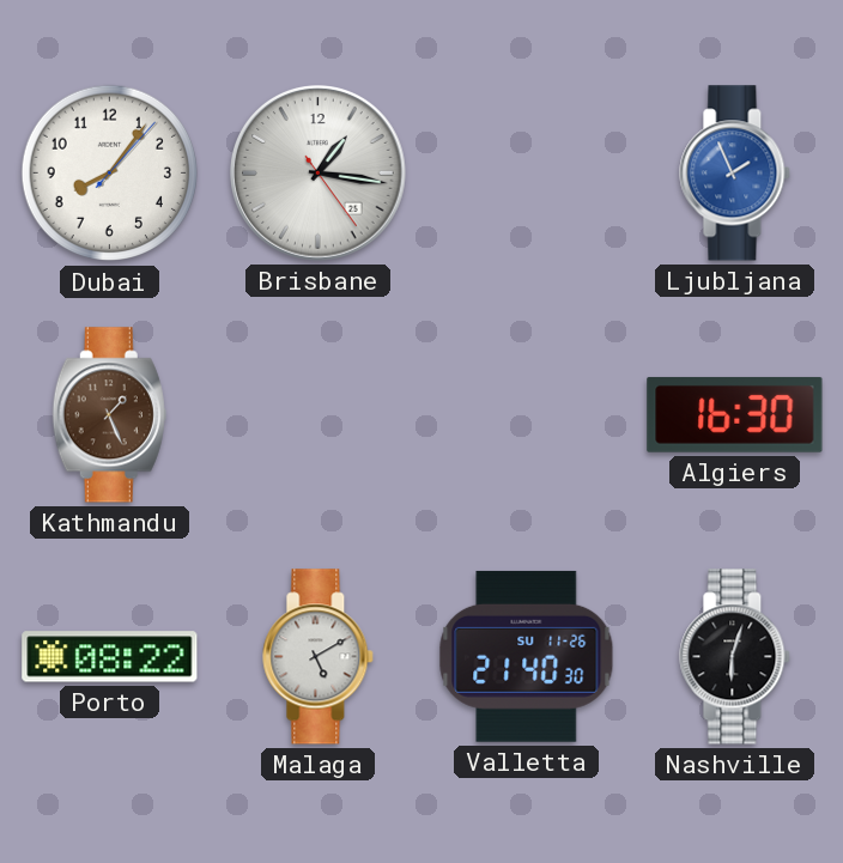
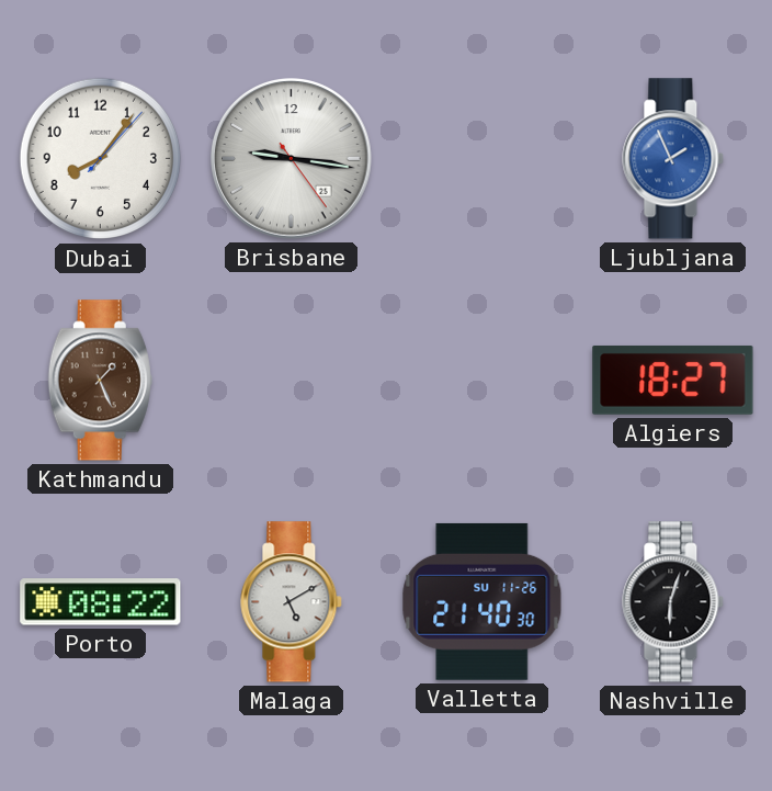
Brisbane: 1:16 -> 9:16
Algiers: 16:30 -> 18:27
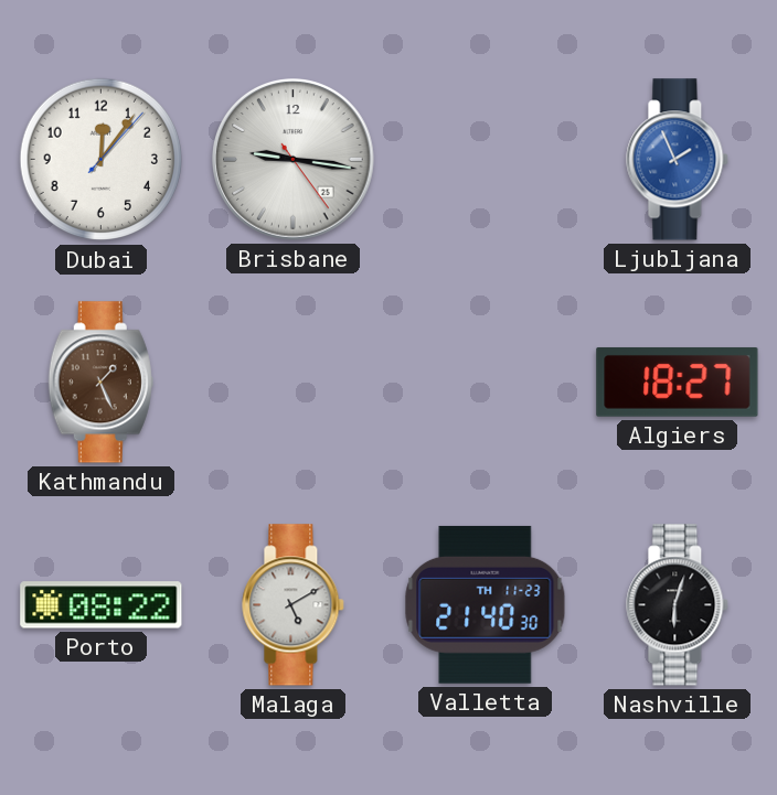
Dubai: 8:06 -> 12:06
Valletta date: SU 11-26 -> TH 11-23
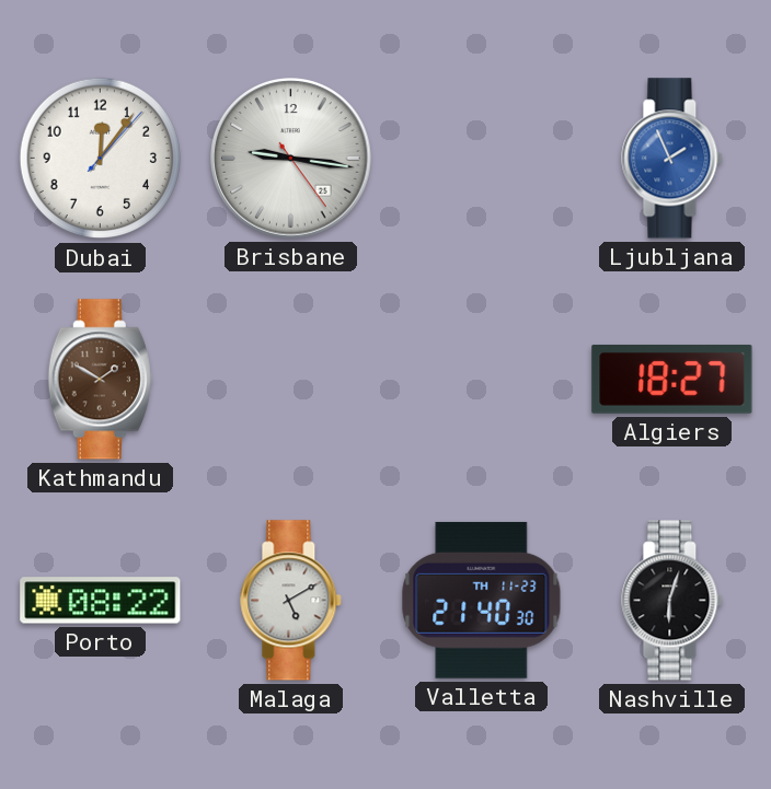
Kathmandu: 1:26 -> 1:50
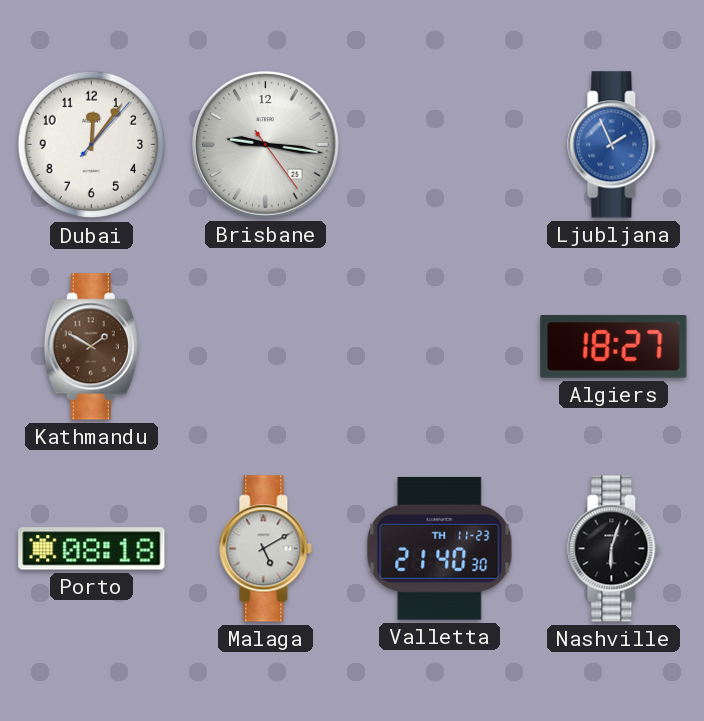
Porto: 08:22 -> 08:18
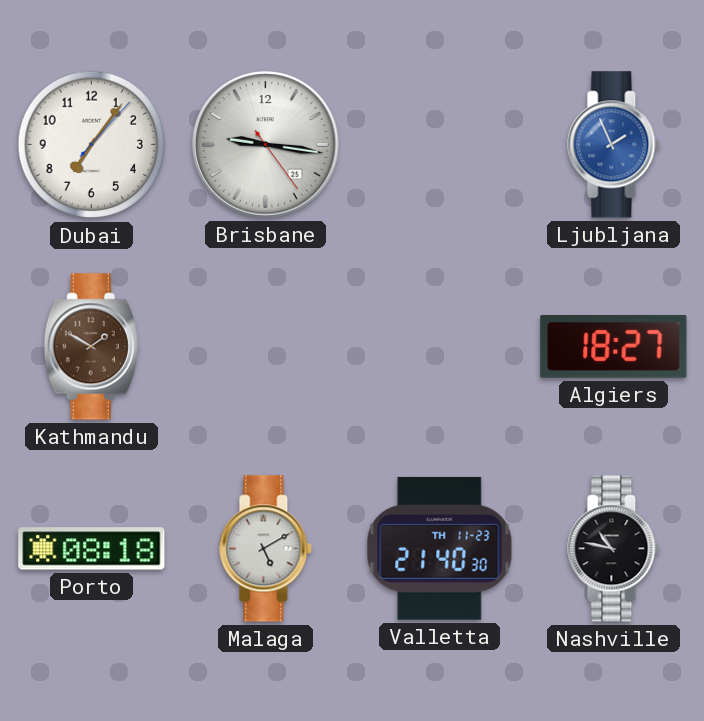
Dubai: 12:06 -> 7:06
Nashville: 6:03 -> 10:47
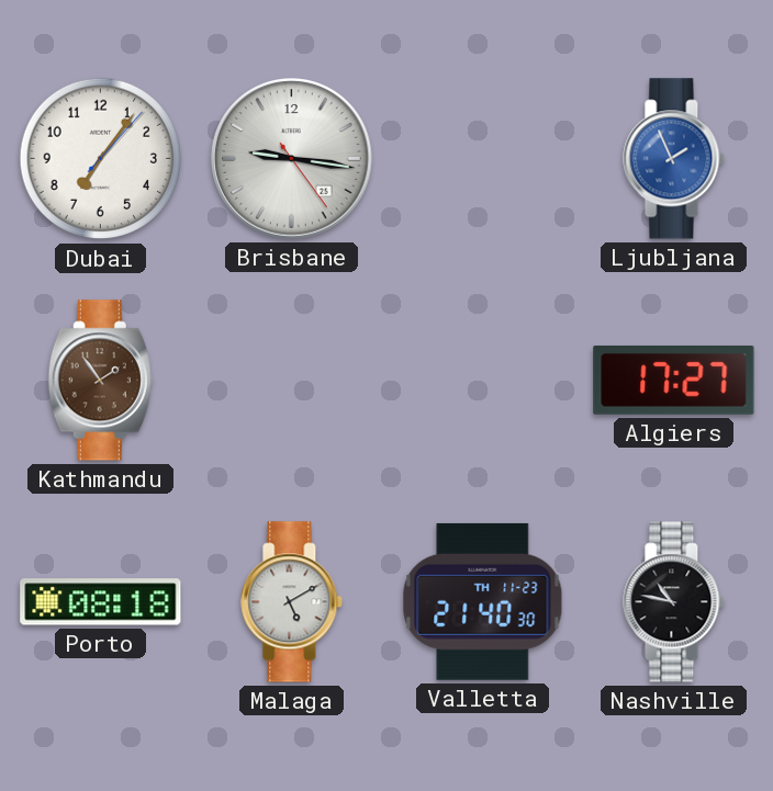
Kathmandu: 1:50 -> 1:54
Algiers: 18:27 -> 17:27
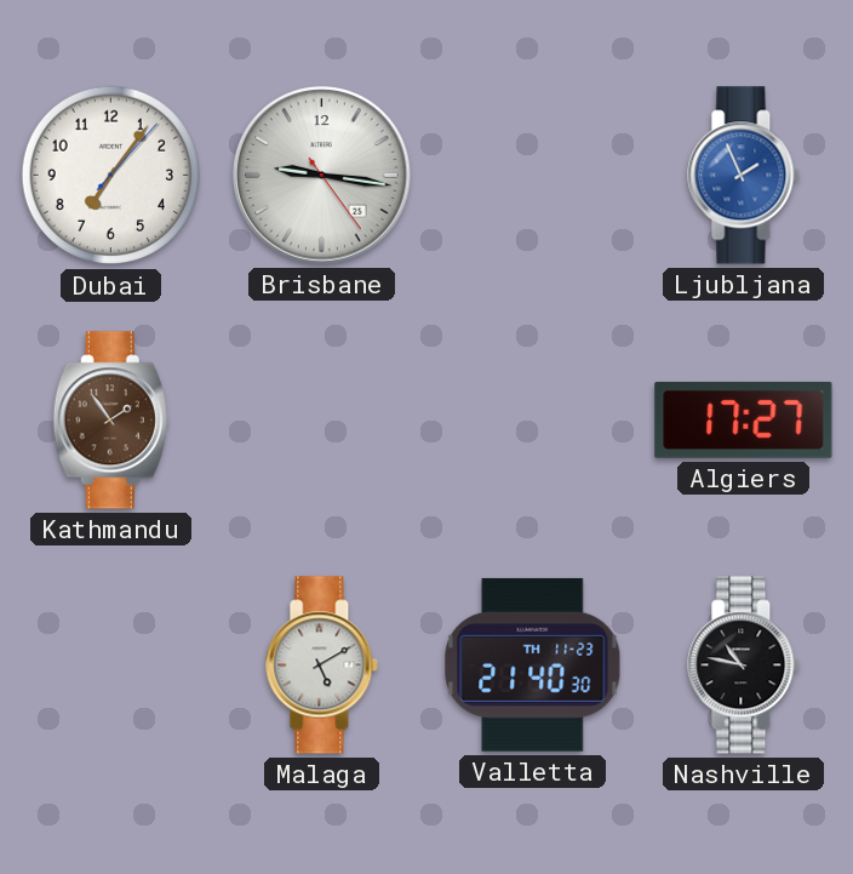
Porto: 08:18 -> none
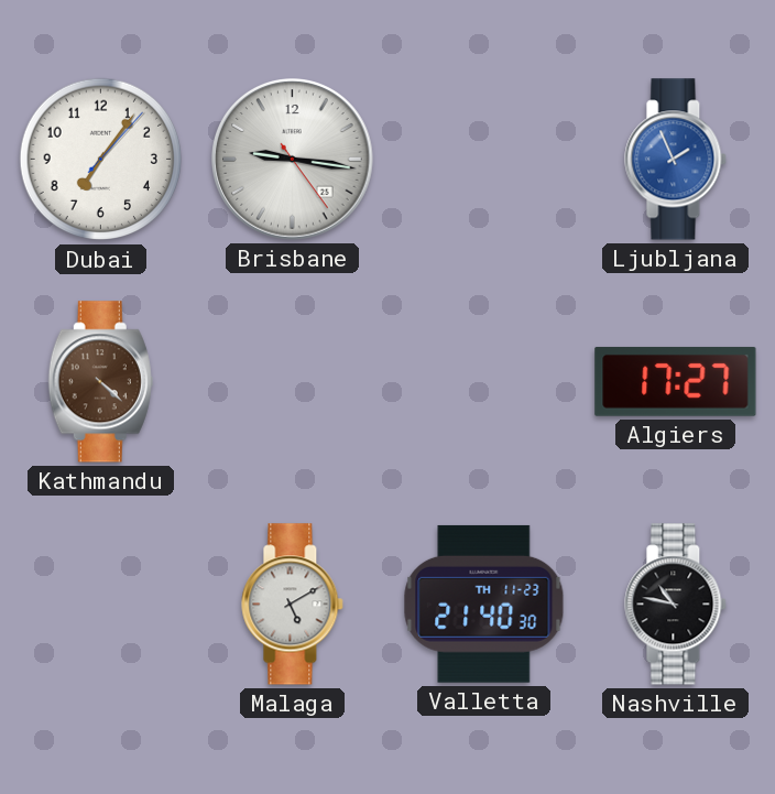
Kathmandu: 1:54 -> 4:22
